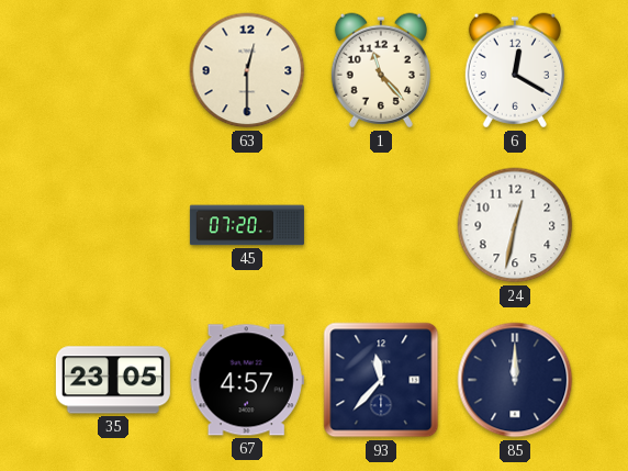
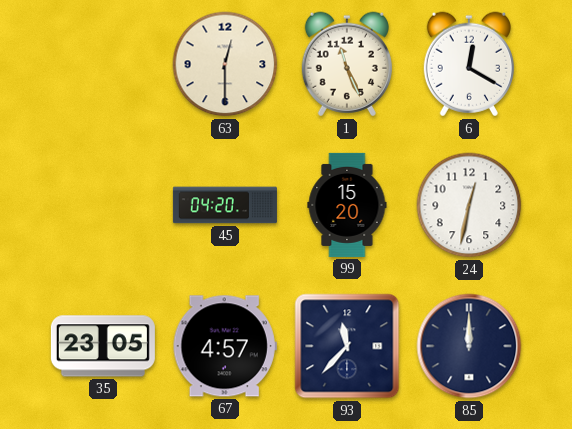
1: 11:23 -> 11:26
45: 07:20 -> 04:20
99: none -> 15:20
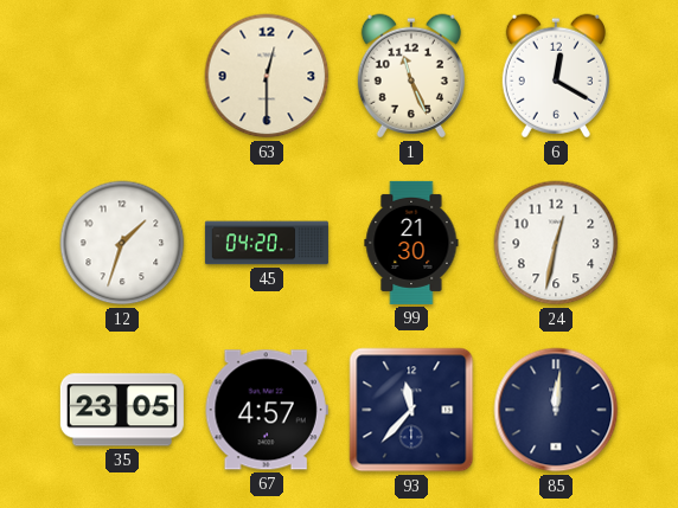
12: none -> 1:33
99: 15:20 -> 21:30
85: 12:00 -> 12:01
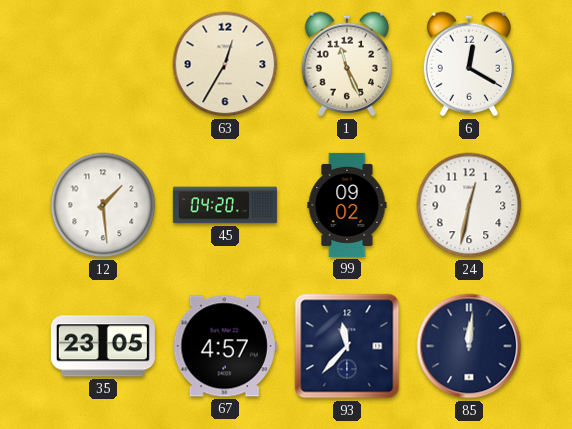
63: 12:30 -> 12:35
12: 1:33 -> 1:29
99: 21:30 -> 09:02
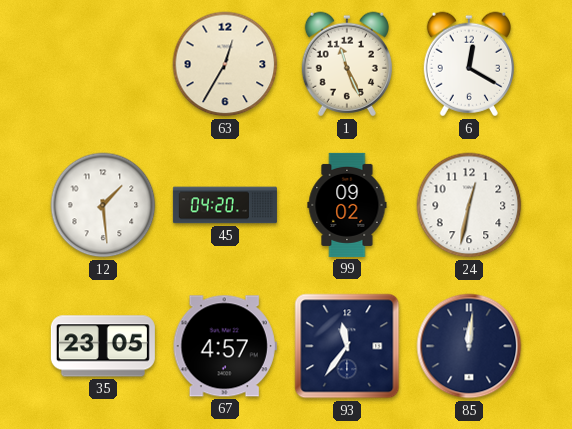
93: 11:37 -> 11:36
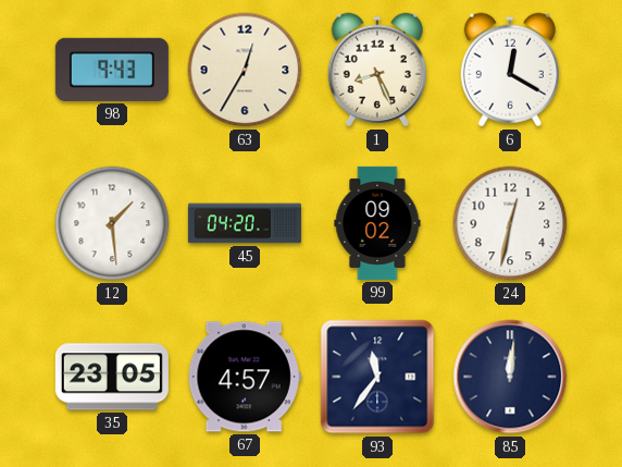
98: none -> 9:43
1: 11:26 -> 8:26
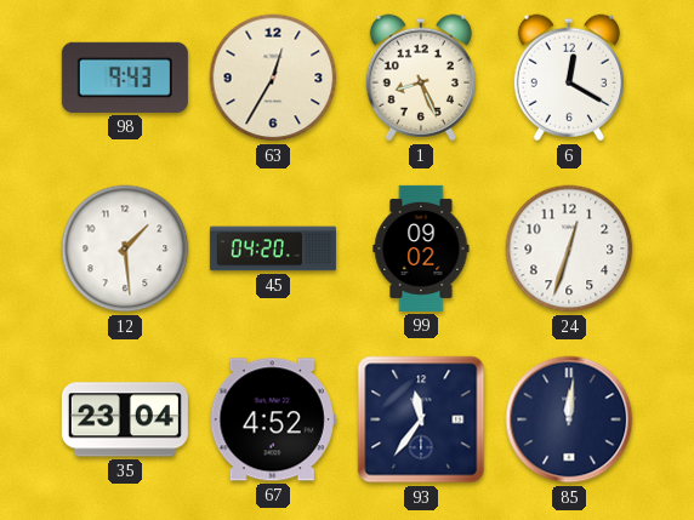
24: 12:32 -> 12:33
35: 23:05 -> 23:04
67: 4:57 -> 4:52
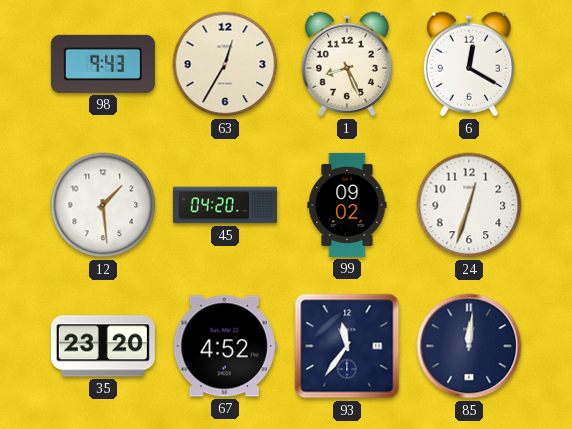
35: 23:04 -> 23:20
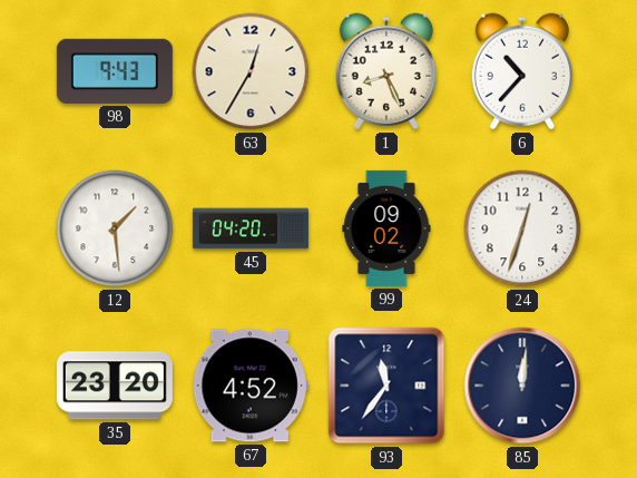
6: 12:20 -> 10:37
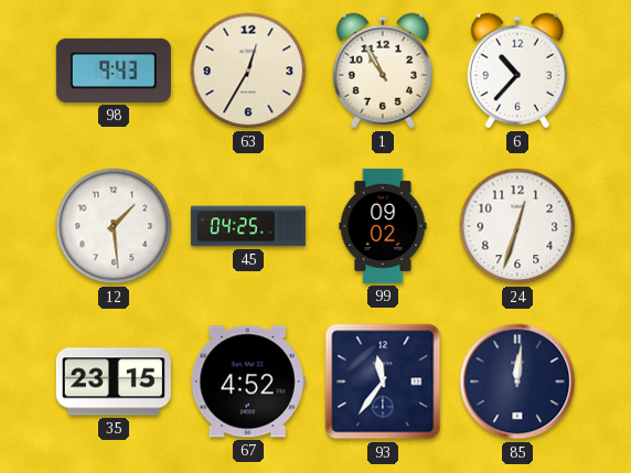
1: 8:26 -> 10:55
45: 04:20 -> 04:25
35: 23:20 -> 23:15
